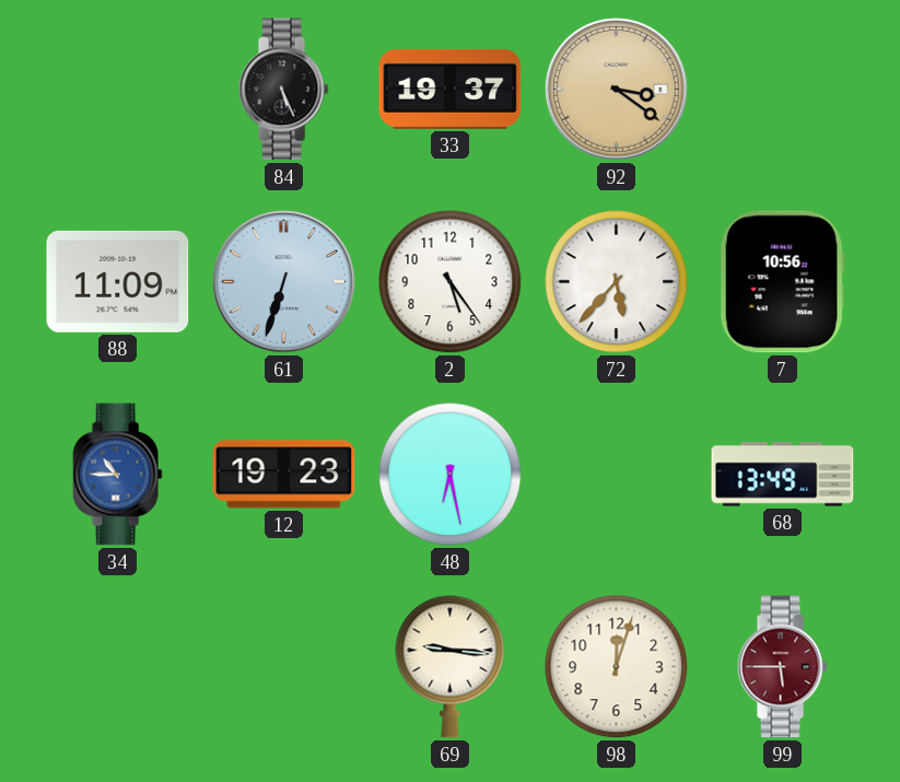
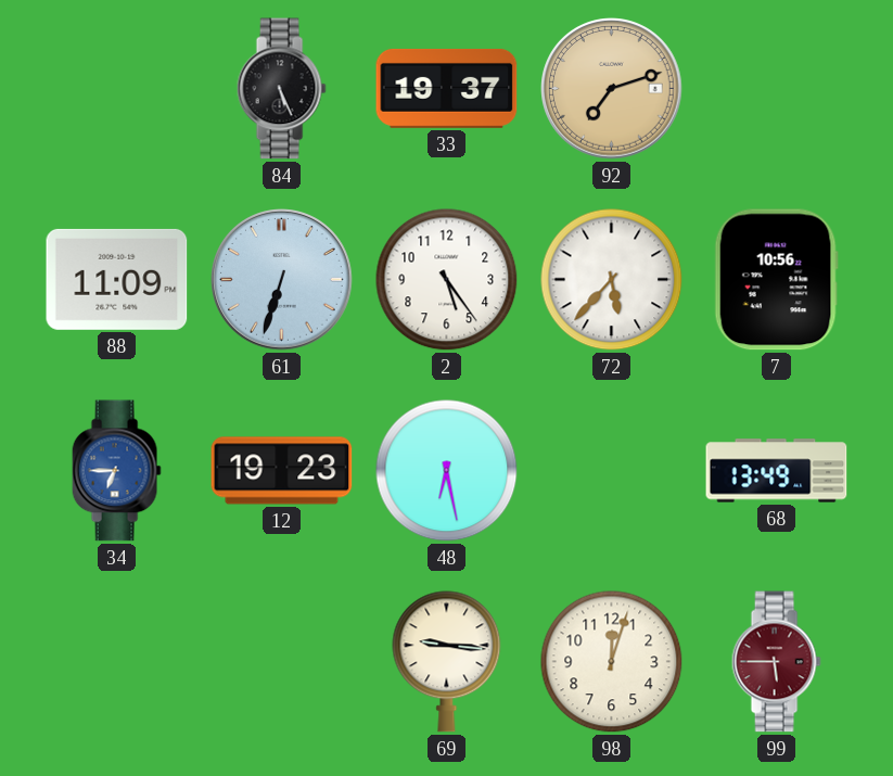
92: 3:21 -> 7:12
34: 10:45 -> 6:45
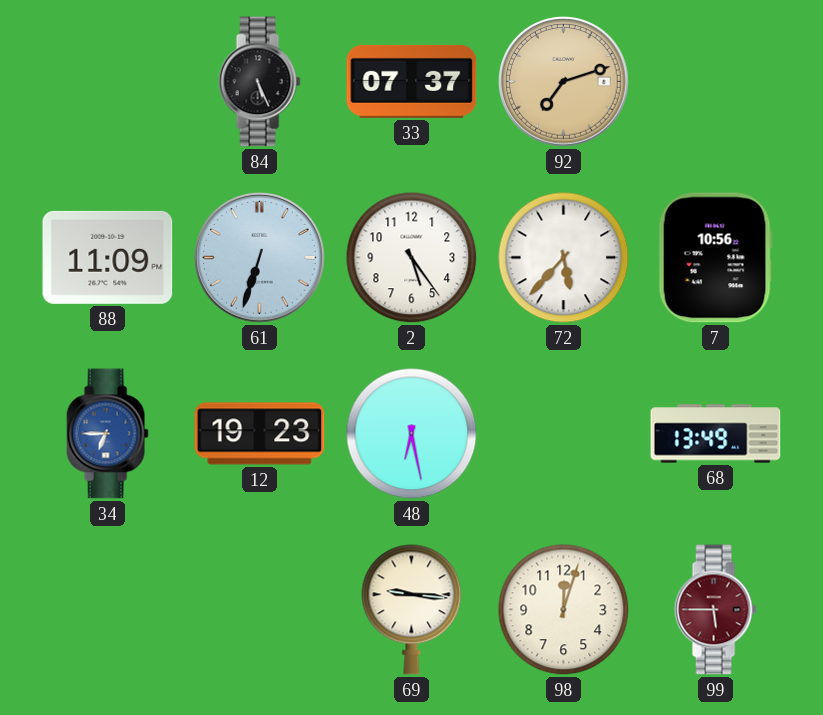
33: 19:37 -> 07:37
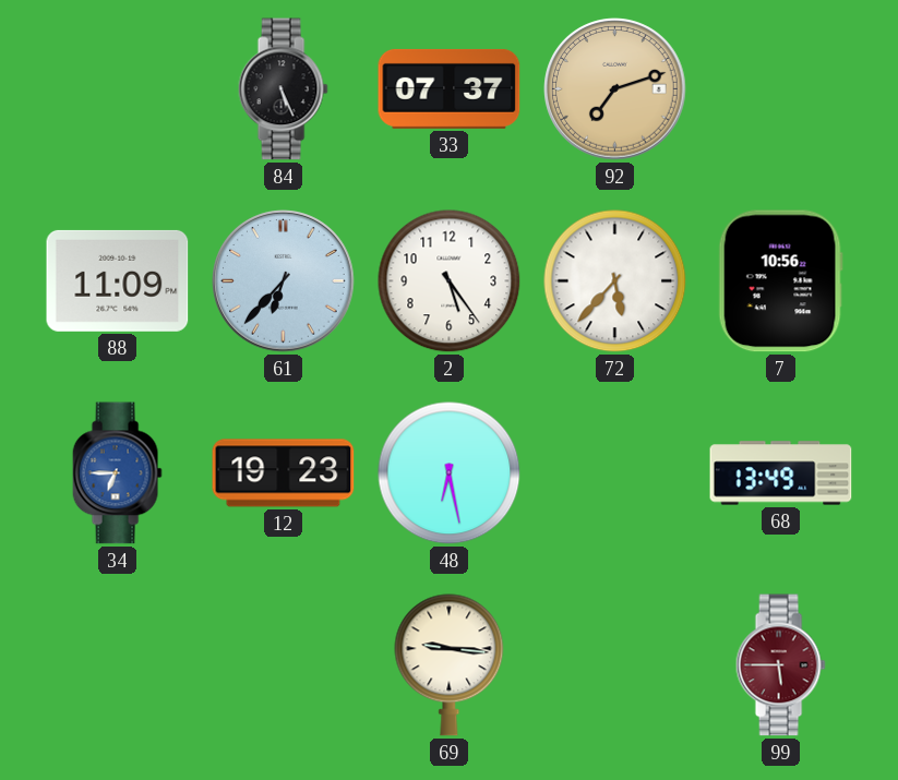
61: 6:33 -> 6:37
98: 12:03 -> none
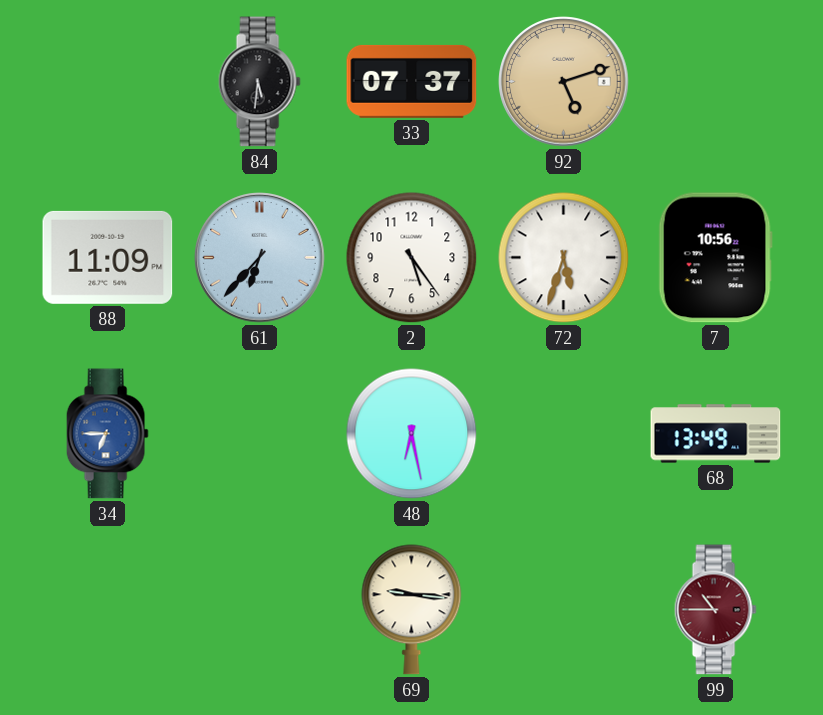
84: 5:26 -> 5:31
92: 7:12 -> 5:12
72: 5:37 -> 5:33
12: 19:23 -> none
99: 5:45 -> 10:45
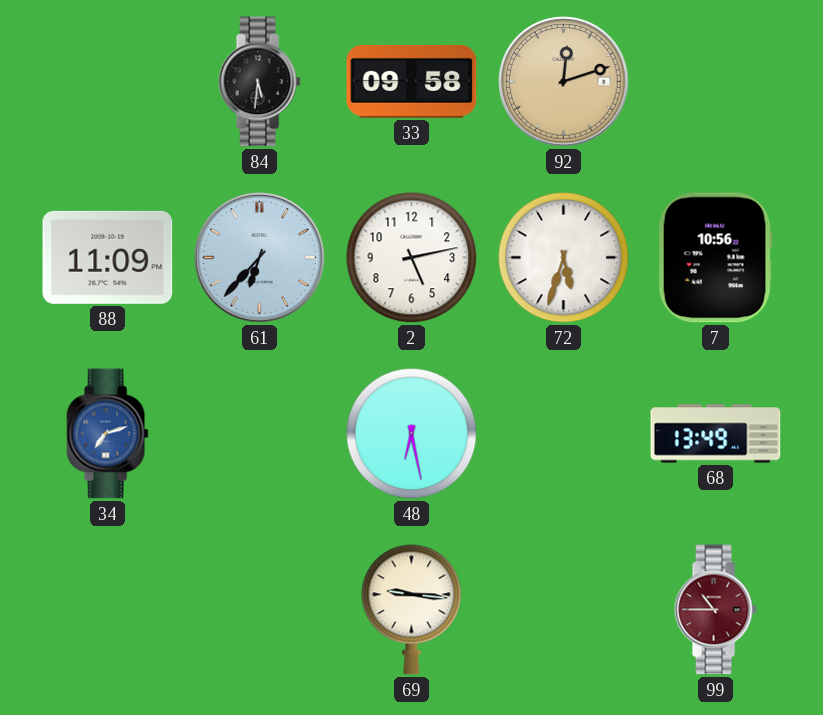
33: 07:37 -> 09:58
92: 5:12 -> 12:12
2: 5:24 -> 5:13
34: 6:45 -> 7:12
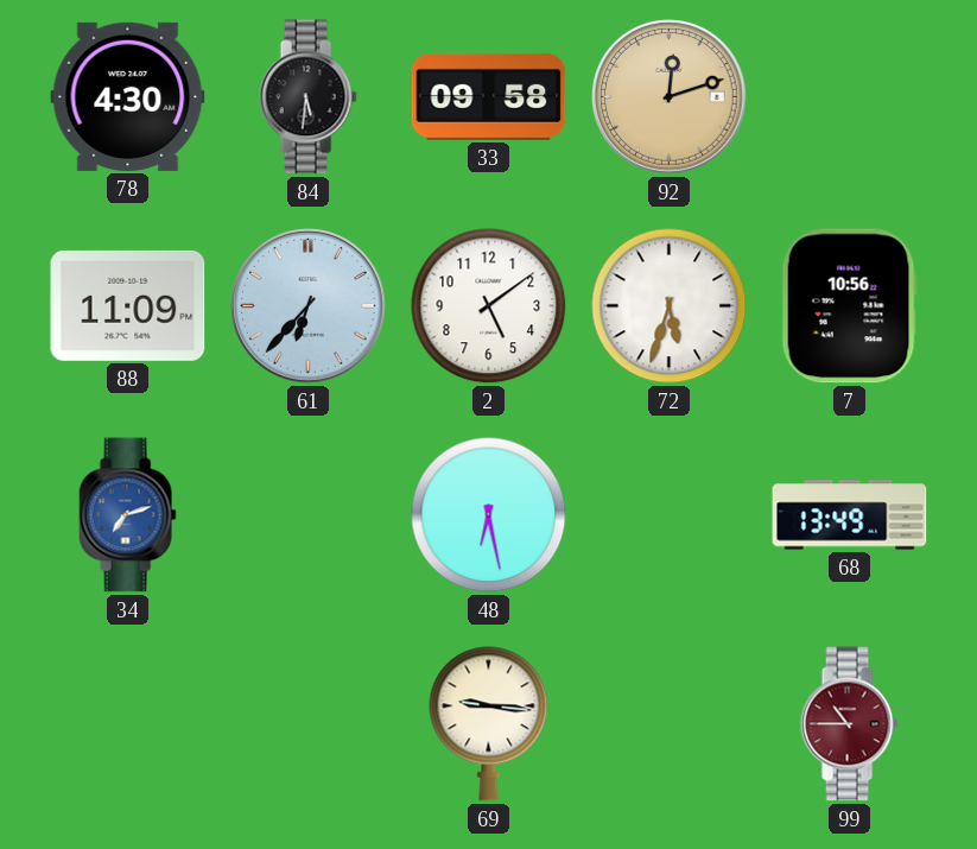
78: none -> 4:30
2: 5:13 -> 5:09
